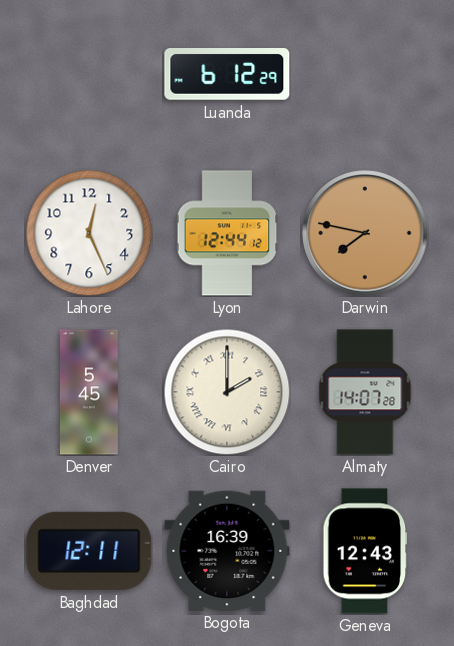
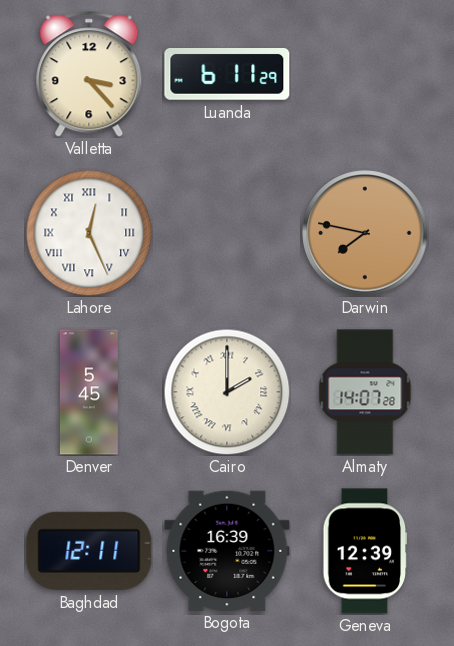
Valletta: none -> 3:23
Luanda: 6:12 -> 6:11
Lahore numerals: Arabic -> Roman
Lyon: 12:44 -> none
Geneva: 12:43 -> 12:39
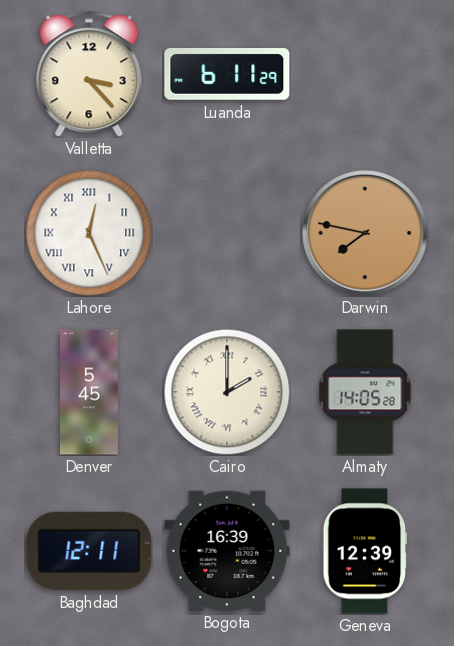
Almaty: 14:07 -> 14:05
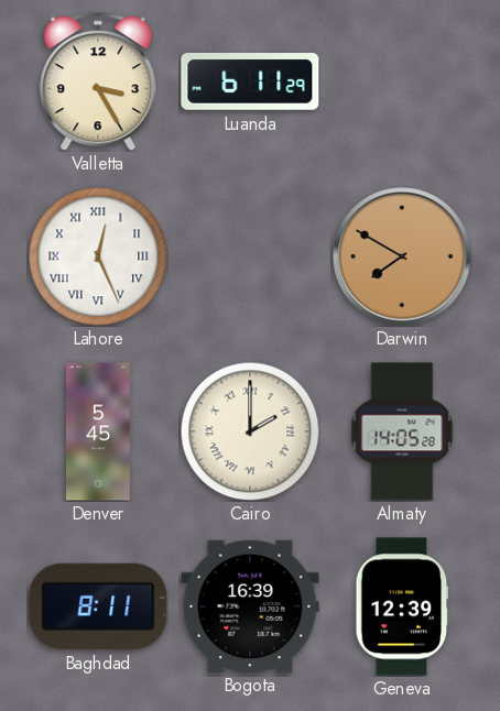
Valletta: 3:23 -> 3:25
Darwin: 7:47 -> 7:50
Baghdad: 12:11 -> 8:11
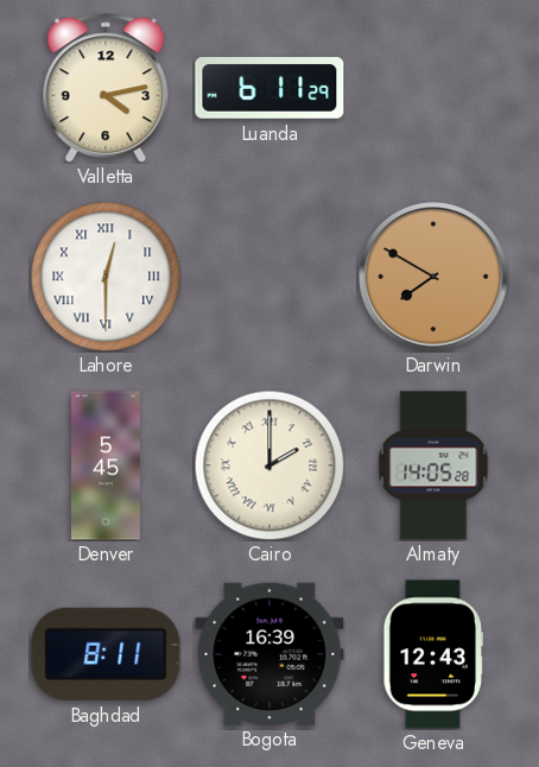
Valletta: 3:25 -> 4:13
Lahore: 12:26 -> 12:30
Geneva: 12:39 -> 12:43
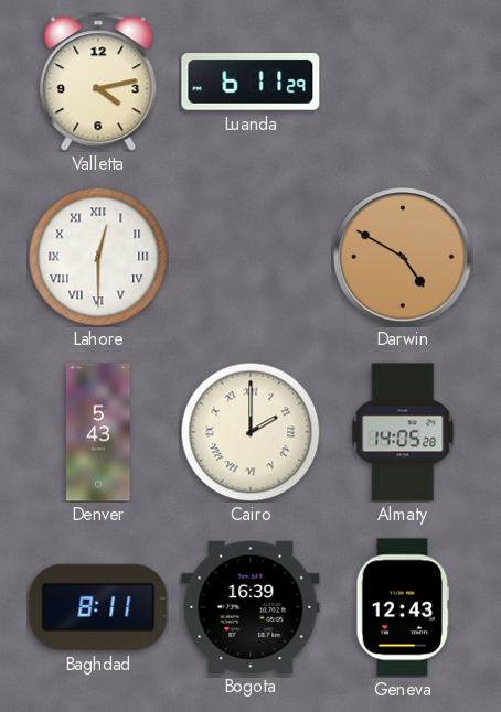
Darwin: 7:50 -> 4:50
Denver: 5:45 -> 5:43
